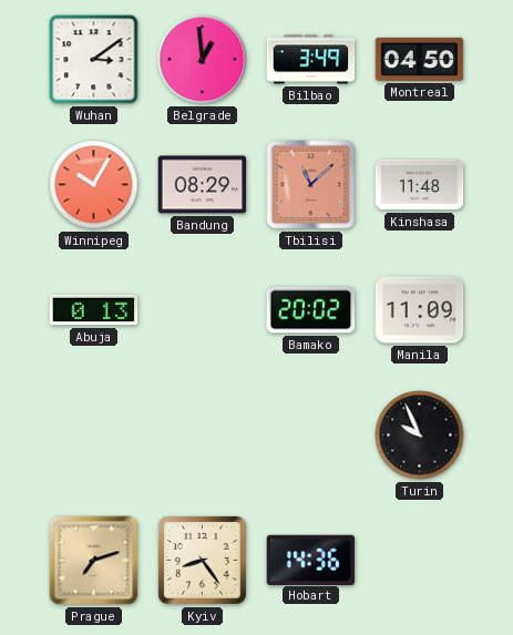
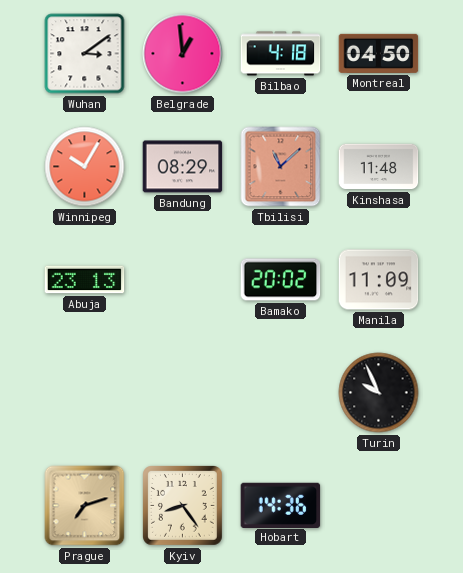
Bilbao: 3:49 -> 4:18
Abuja: 0:13 -> 23:13
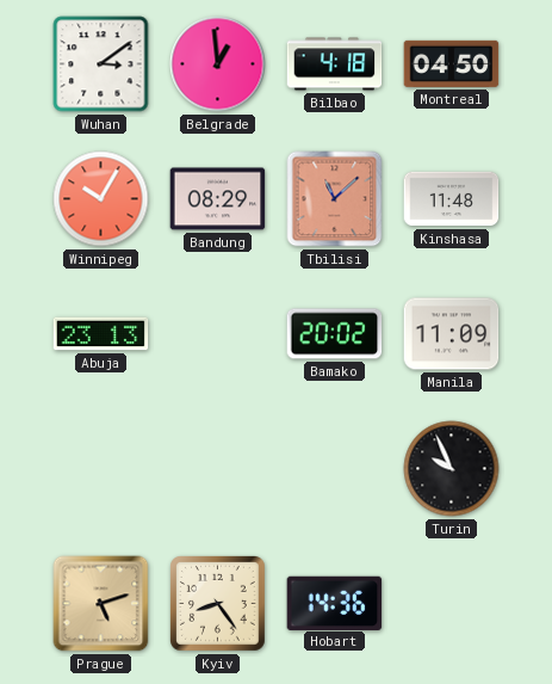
Prague: 7:12 -> 5:12
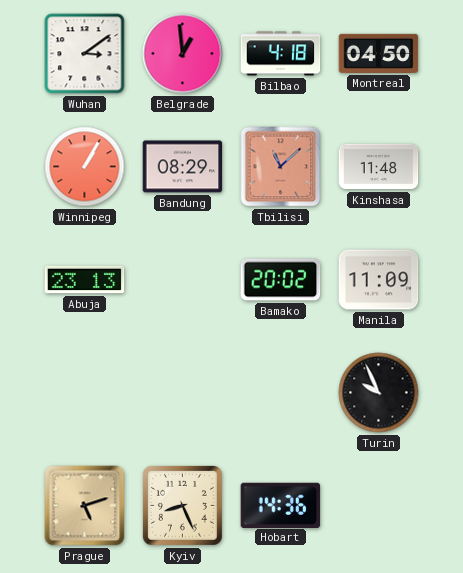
Winnipeg: 10:05 -> 1:05
Kyiv: 8:24 -> 8:26
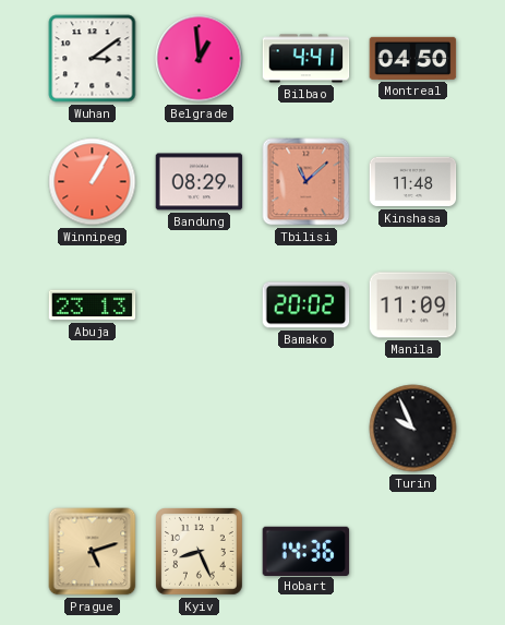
Bilbao: 4:18 -> 4:41
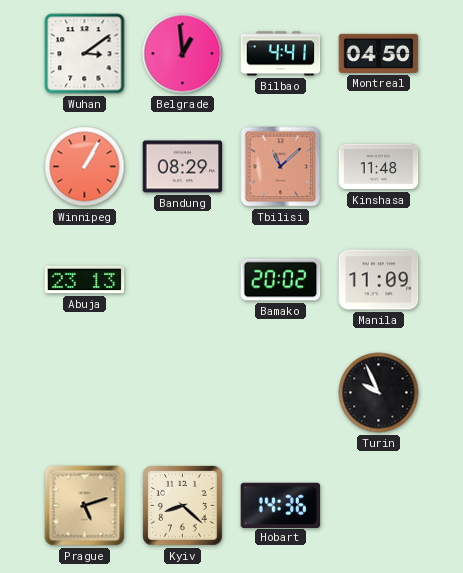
Kyiv: 8:26 -> 8:22
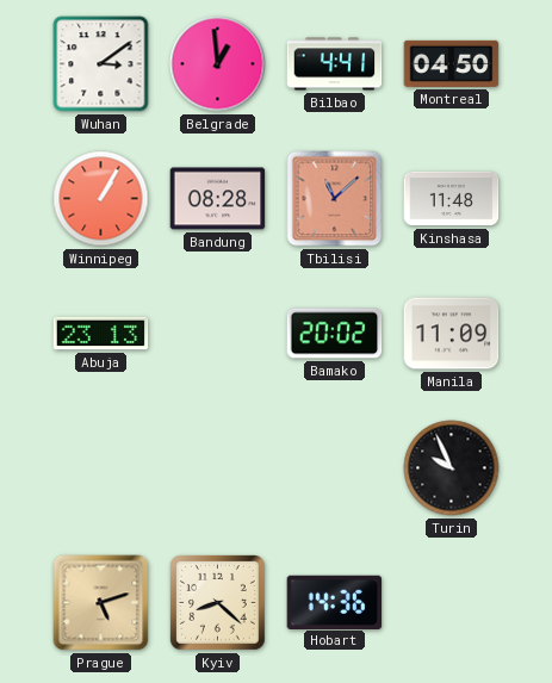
Bandung: 08:29 -> 08:28
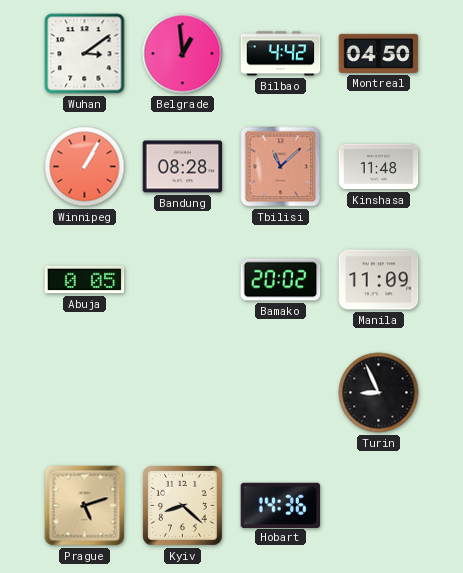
Bilbao: 4:41 -> 4:42
Abuja: 23:13 -> 0:05
Turin: 9:56 -> 8:56
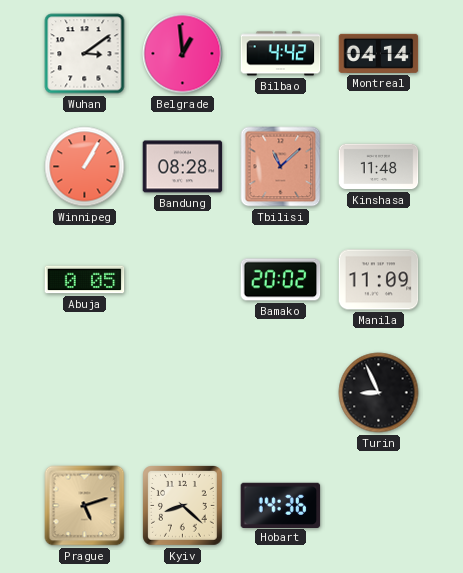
Montreal: 04:50 -> 04:14
